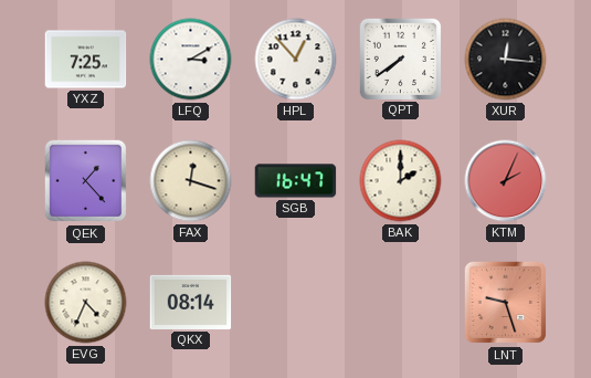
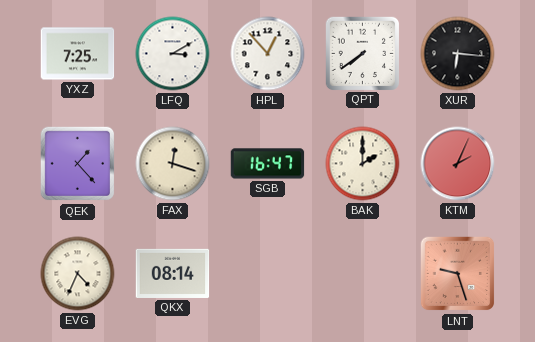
XUR: 12:16 -> 6:16
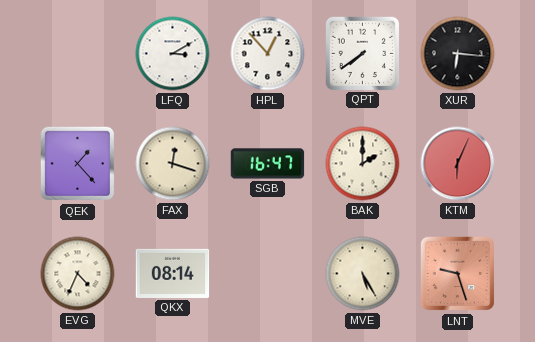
YXZ: 7:25 -> none
KTM: 2:04 -> 6:04
MVE: none -> 5:25
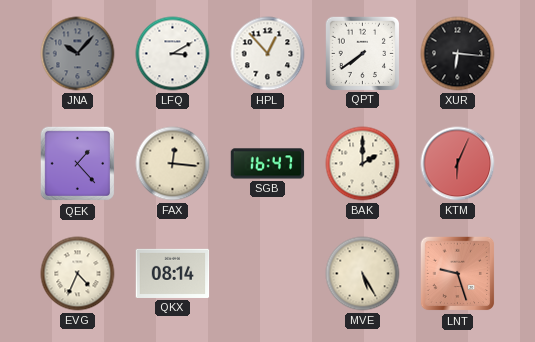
JNA: none -> 10:07
FAX: 12:18 -> 12:16
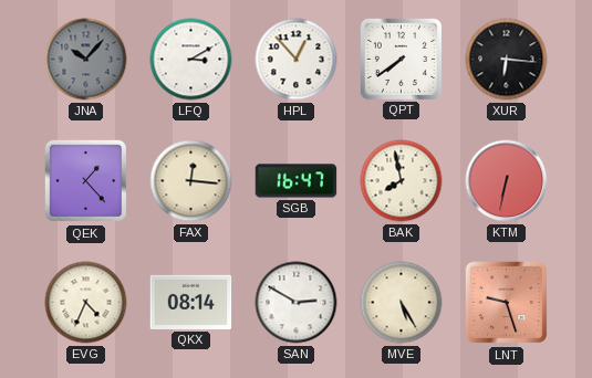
BAK: 2:00 -> 7:58
KTM: 6:04 -> 6:32
SAN: none -> 2:50
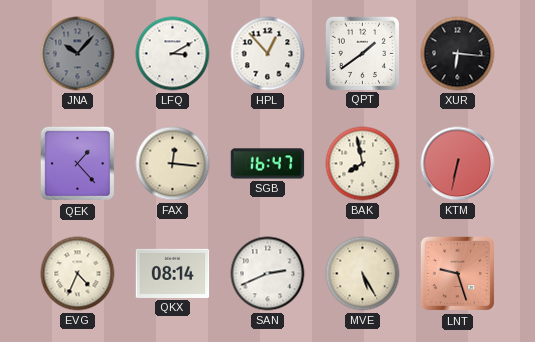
QPT: 7:39 -> 1:39
SAN: 2:50 -> 2:41
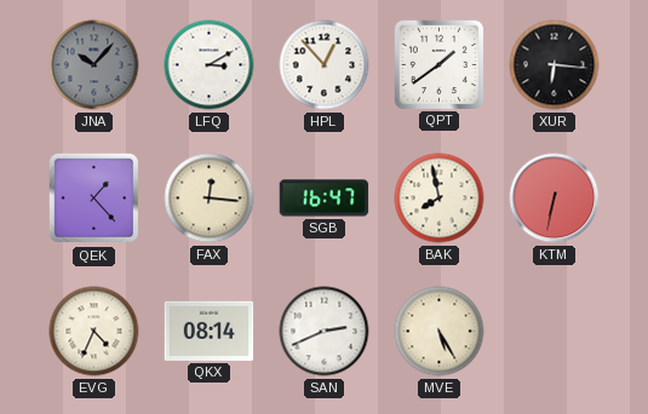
LNT: 9:27 -> none
